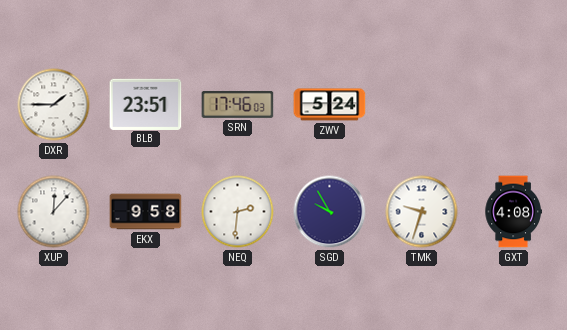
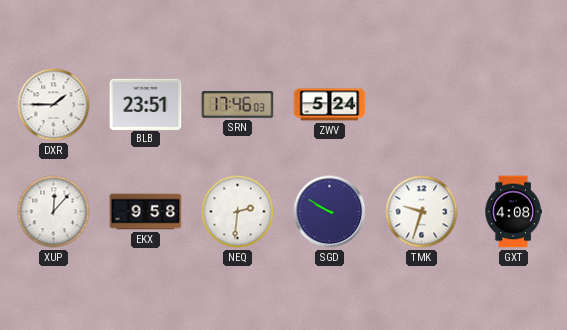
SGD: 9:55 -> 9:50
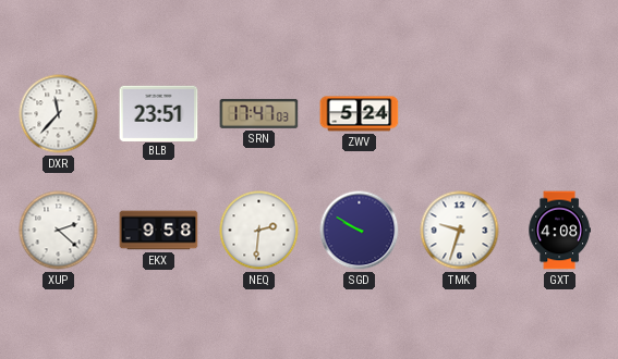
DXR: 1:45 -> 11:37
SRN: 17:46 -> 17:47
XUP: 12:07 -> 2:22
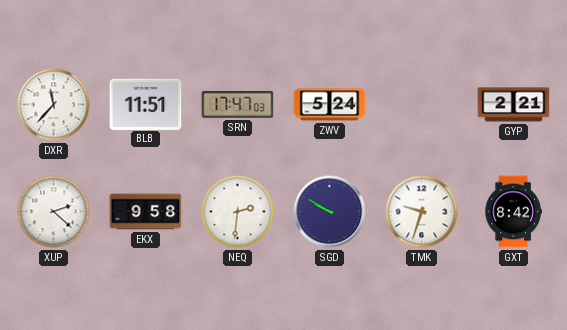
BLB: 23:51 -> 11:51
GYP: none -> 2:21
GXT: 4:08 -> 8:42
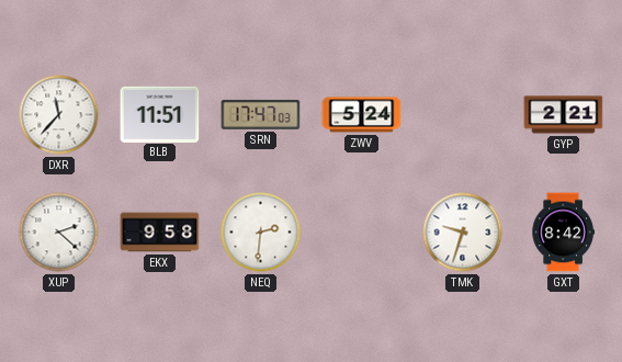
SGD: 9:50 -> none
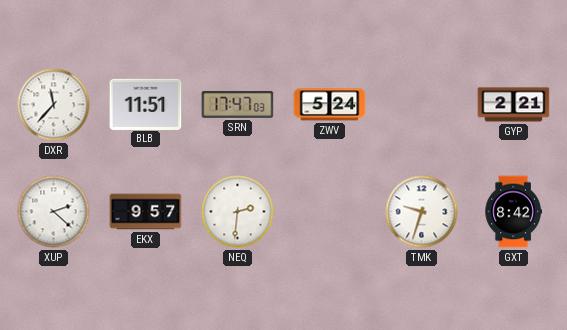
EKX: 9:58 -> 9:57
